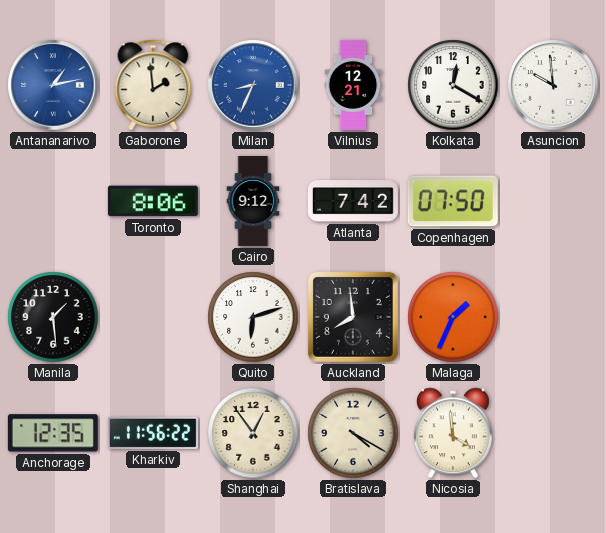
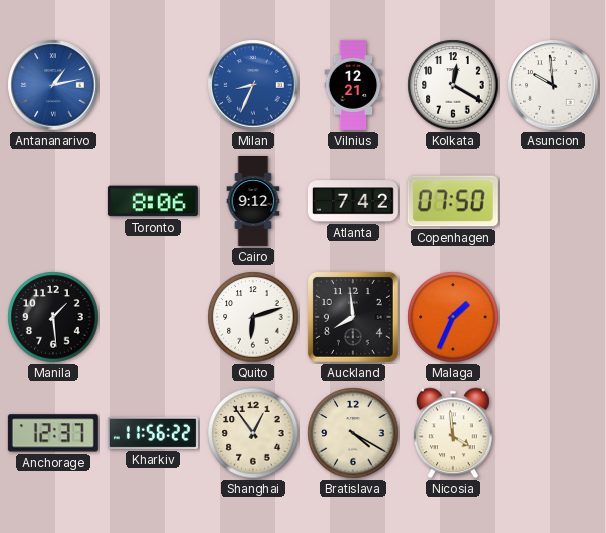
Gaborone: 1:59 -> none
Anchorage: 12:35 -> 12:37
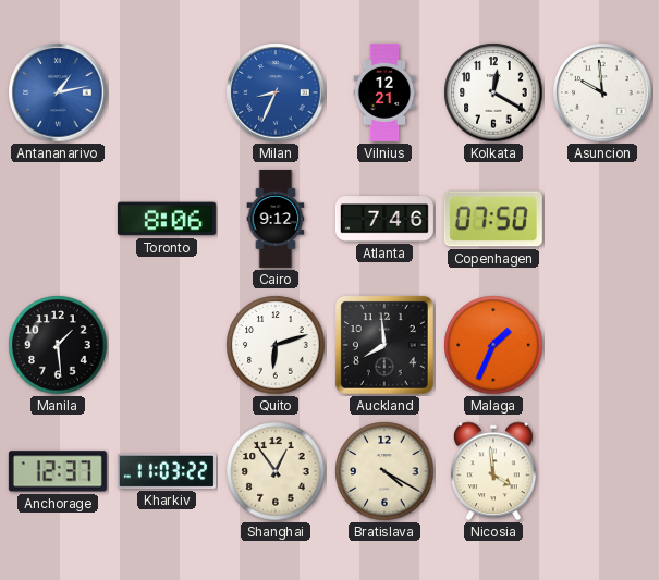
Atlanta: 7:42 -> 7:46
Kharkiv: 11:56 -> 11:03
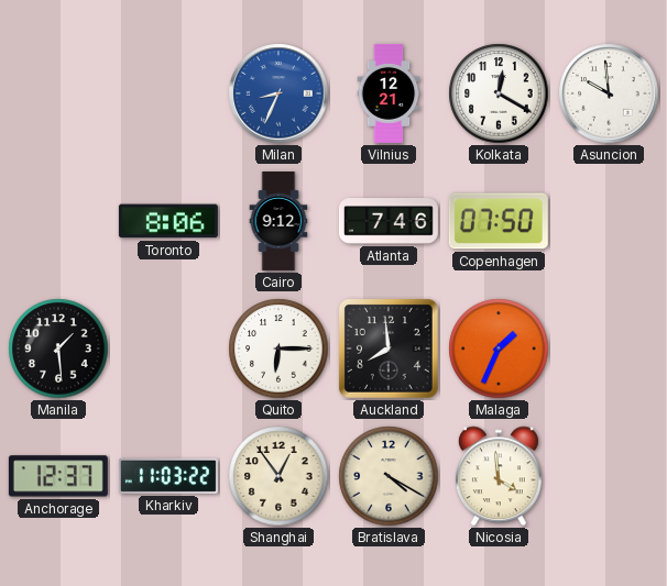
Antananarivo: 1:13 -> none
Quito: 6:12 -> 6:15
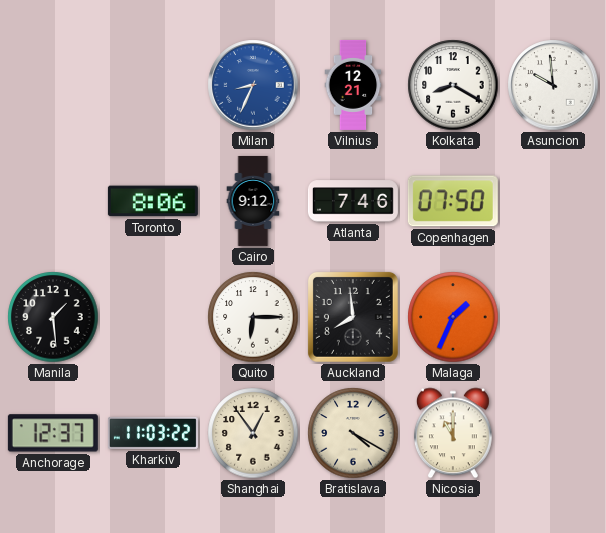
Kolkata: 12:20 -> 8:20
Nicosia: 3:59 -> 11:00
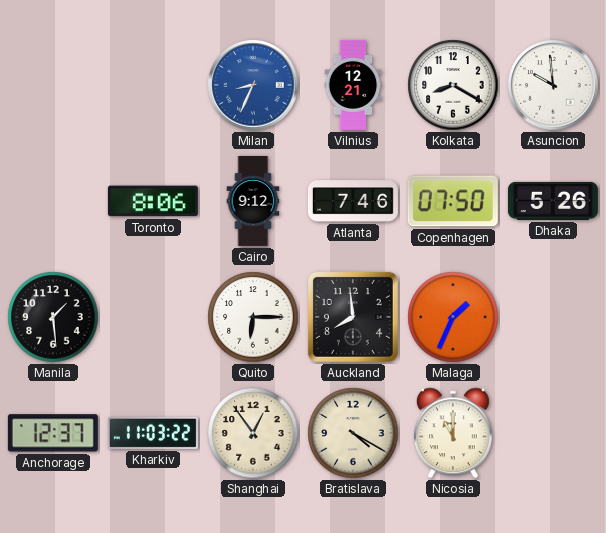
Dhaka: none -> 5:26
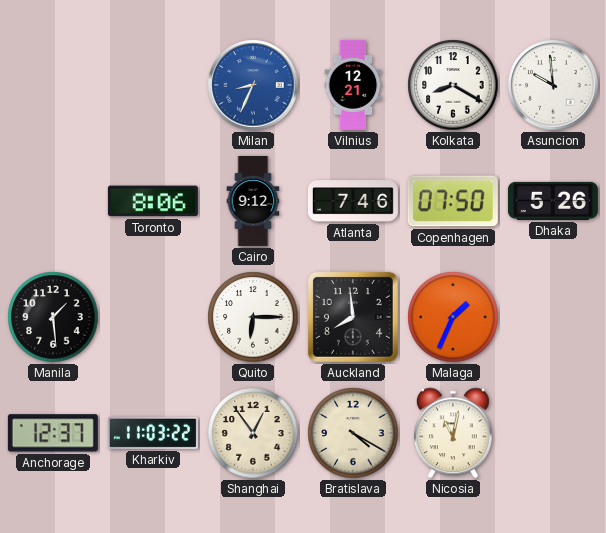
Nicosia: 11:00 -> 11:02
